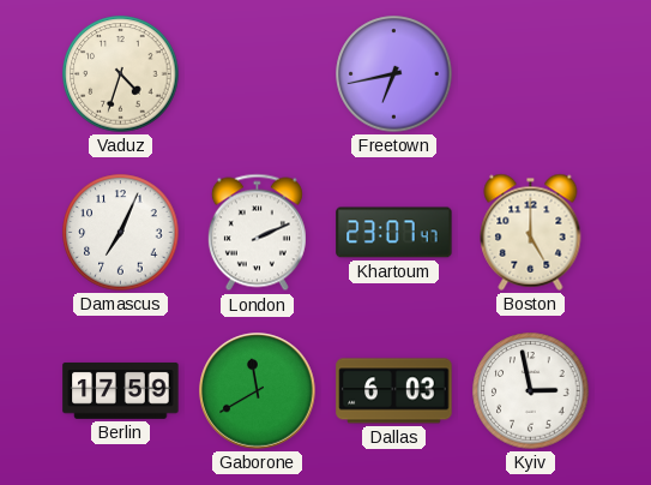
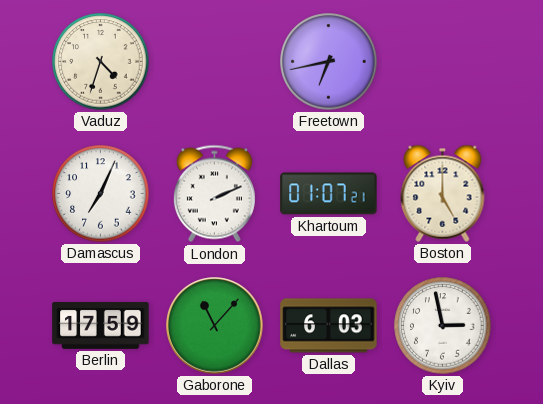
Khartoum: 23:07 -> 01:07
Gaborone: 11:40 -> 11:07
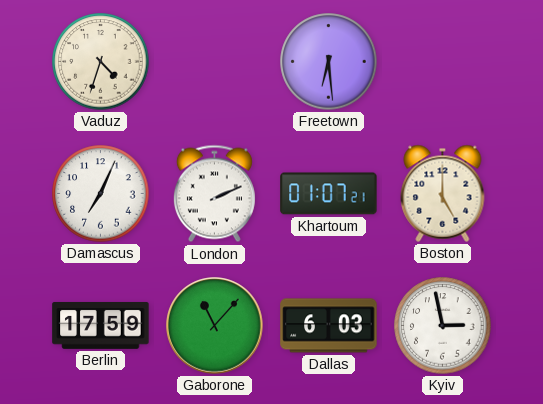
Freetown: 6:43 -> 6:29
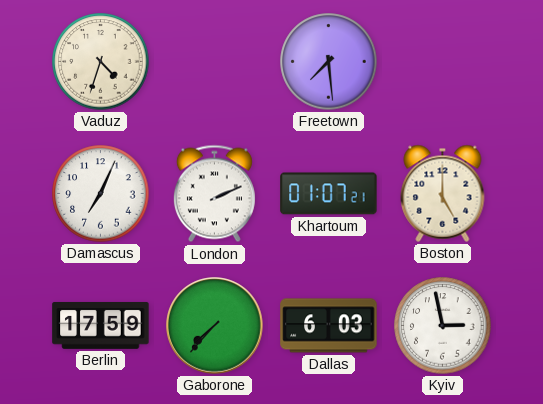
Freetown: 6:29 -> 7:29
Gaborone: 11:07 -> 7:37
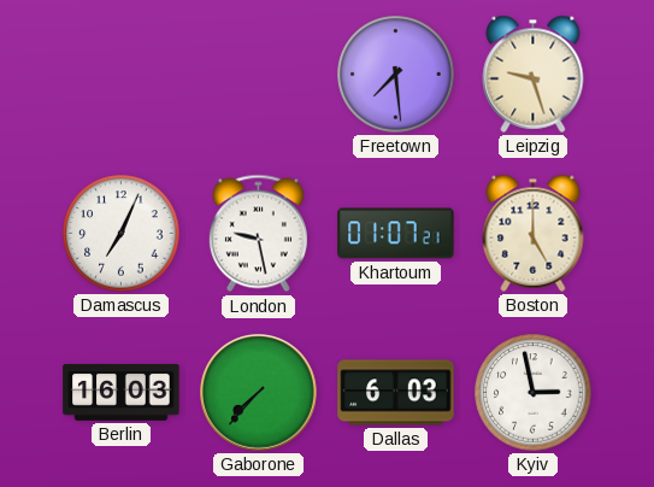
Vaduz: 4:33 -> none
Leipzig: none -> 9:27
London: 2:11 -> 9:28
Berlin: 17:59 -> 16:03
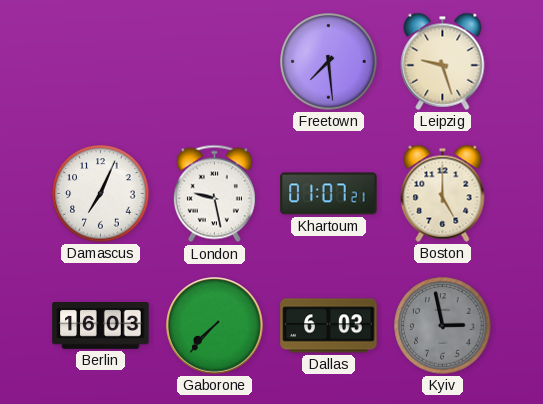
Kyiv dial: white -> grey
